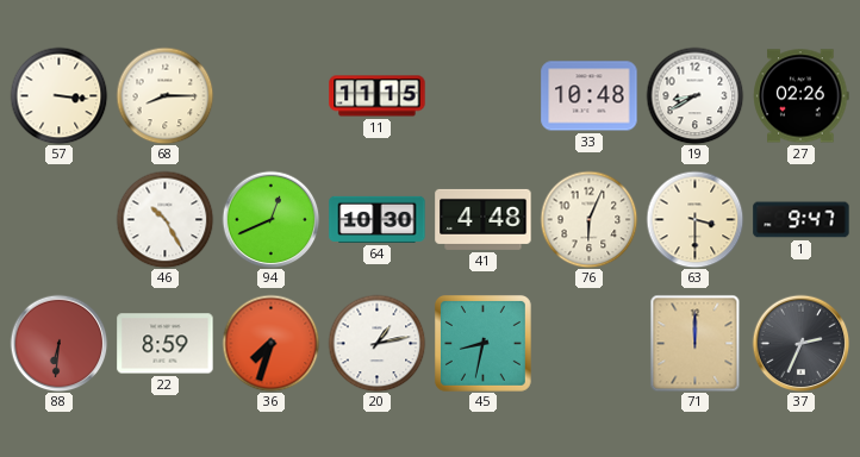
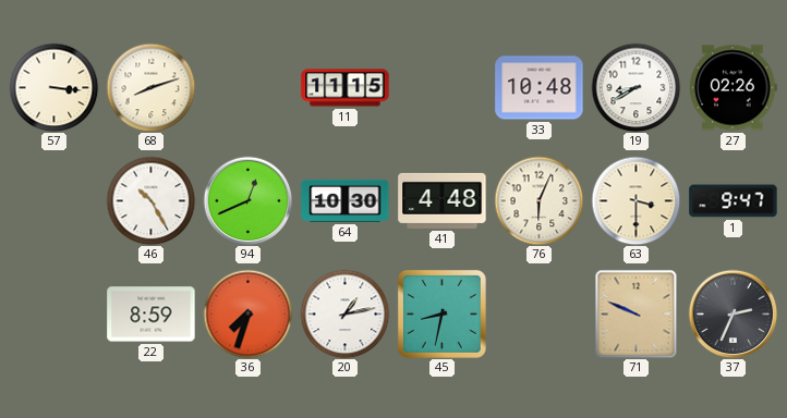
68: 8:15 -> 8:12
88: 6:31 -> none
71: 12:00 -> 9:49
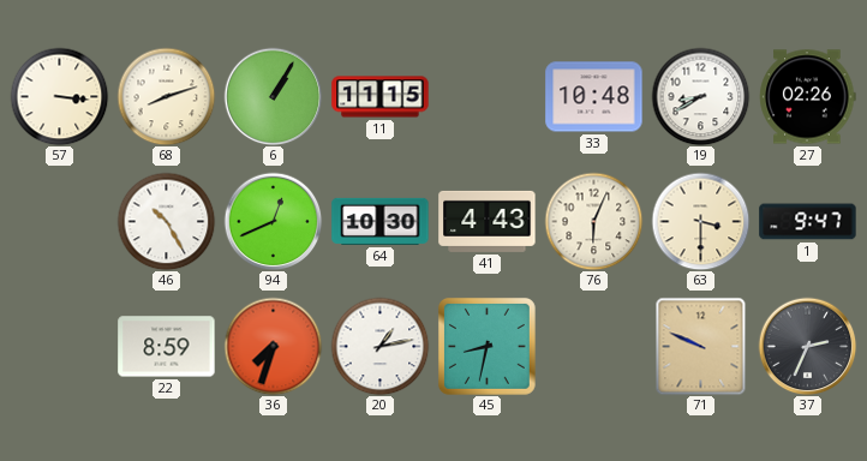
6: none -> 1:05
41: 4:48 -> 4:43
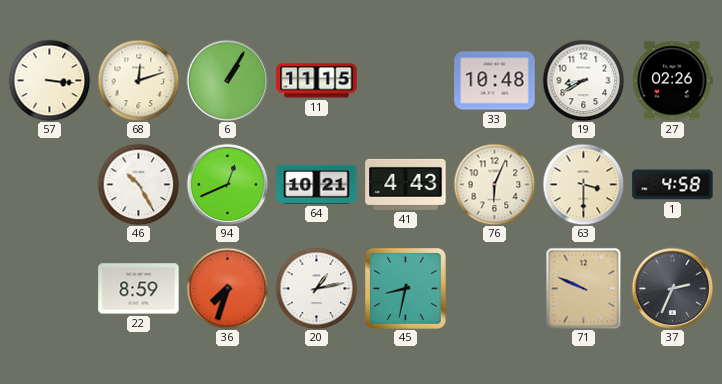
68: 8:12 -> 12:12
64: 10:30 -> 10:21
1: 9:47 -> 4:58
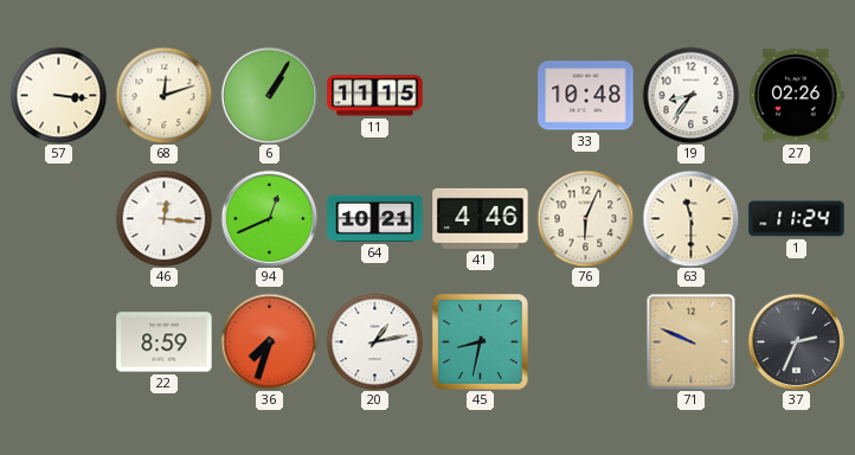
19: 8:40 -> 8:36
46: 10:25 -> 12:16
41: 4:43 -> 4:46
63: 3:30 -> 11:30
1: 4:58 -> 11:24
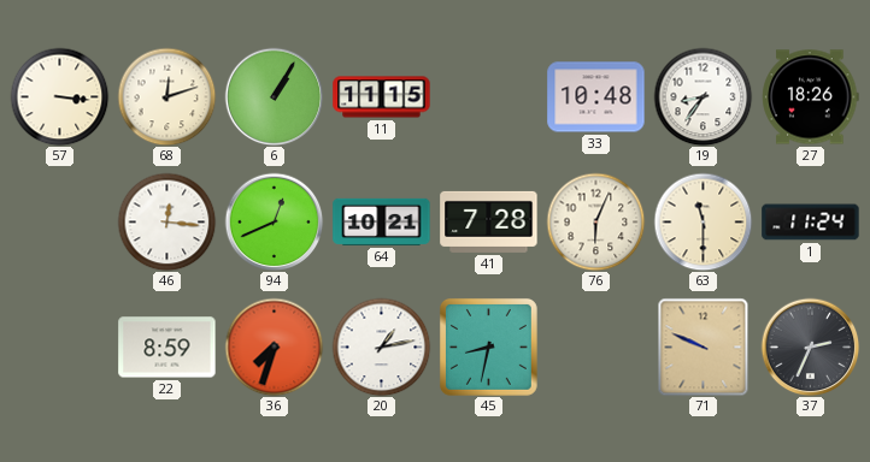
27: 02:26 -> 18:26
41: 4:46 -> 7:28
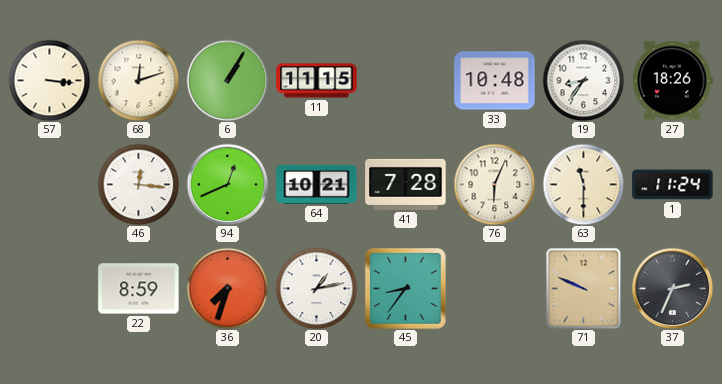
45: 8:32 -> 8:36
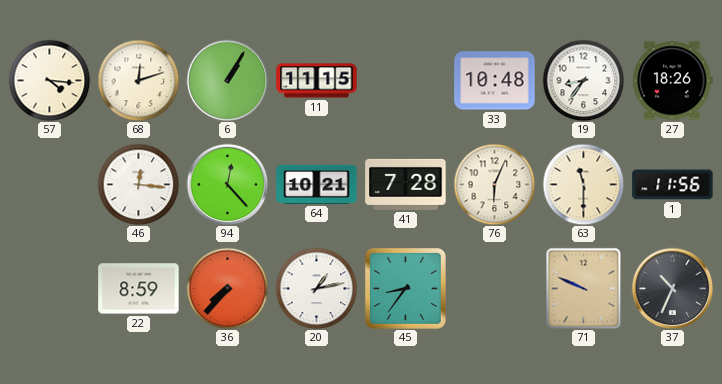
57: 3:16 -> 4:16
94: 12:41 -> 12:23
1: 11:24 -> 11:56
36: 7:33 -> 7:37
37: 2:34 -> 10:34
